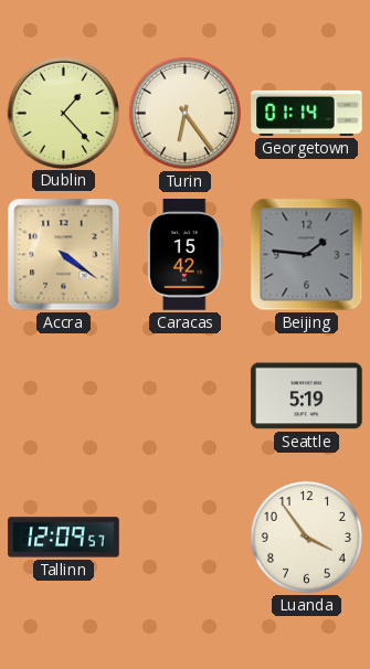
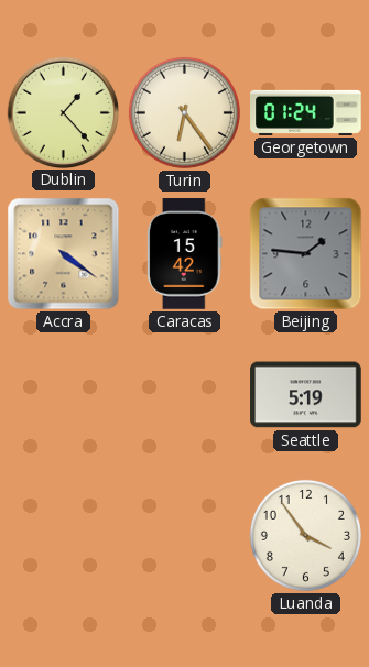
Georgetown: 01:14 -> 01:24
Tallinn: 12:09 -> none
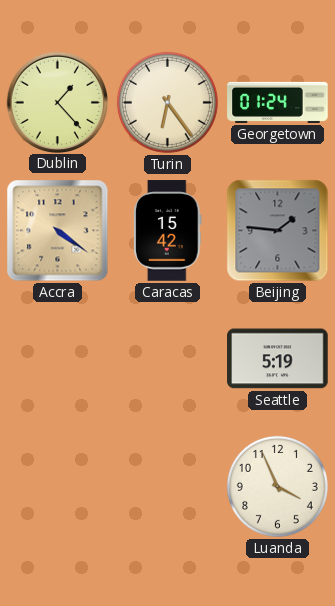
Luanda: 3:54 -> 3:56
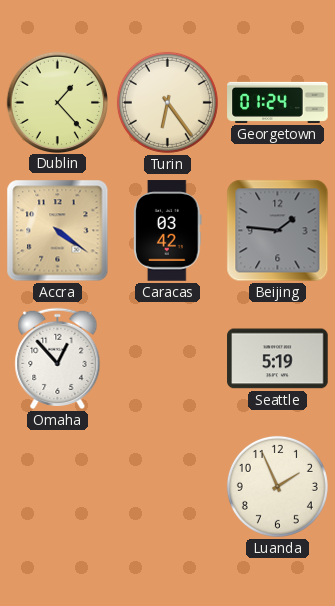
Caracas: 15:42 -> 03:42
Omaha: none -> 12:53
Luanda: 3:56 -> 1:56
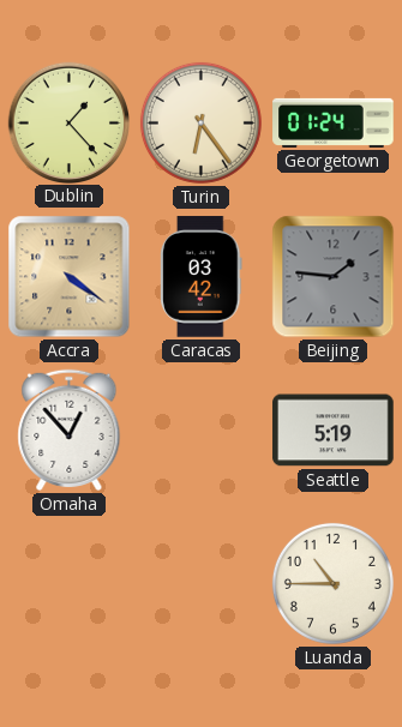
Luanda: 1:56 -> 10:45
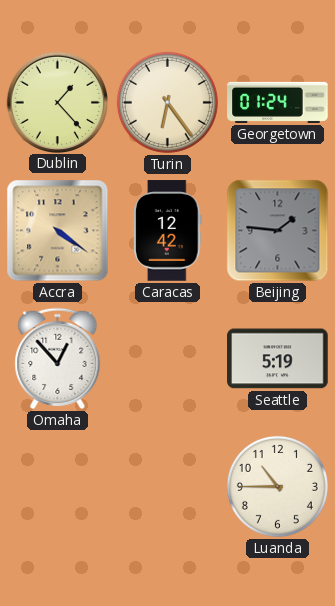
Caracas: 03:42 -> 12:42
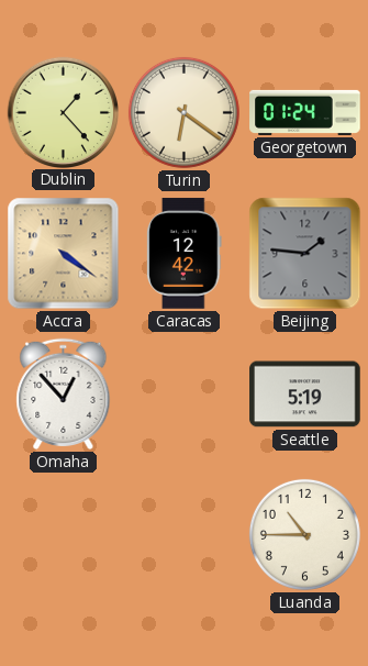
Turin: 6:24 -> 6:21
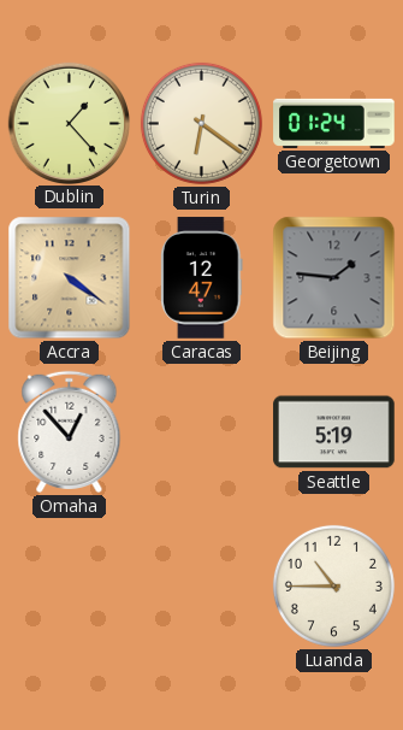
Caracas: 12:42 -> 12:47
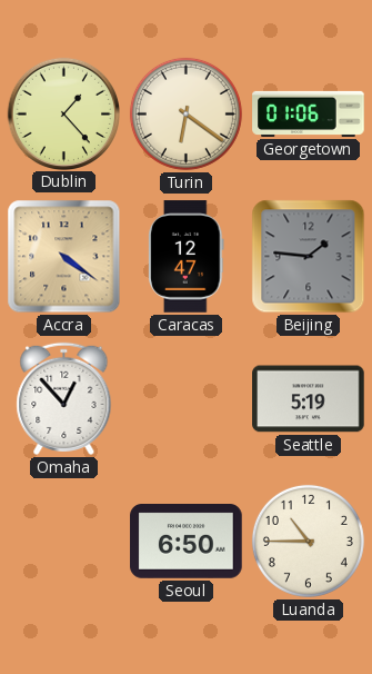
Georgetown: 01:24 -> 01:06
Seoul: none -> 6:50
